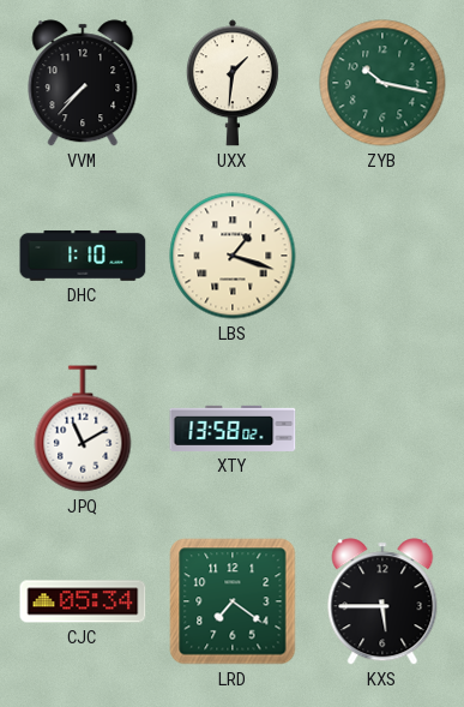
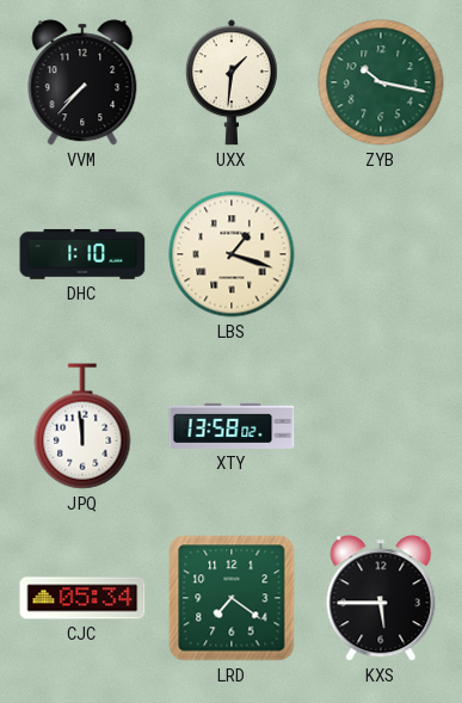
JPQ: 11:10 -> 11:59
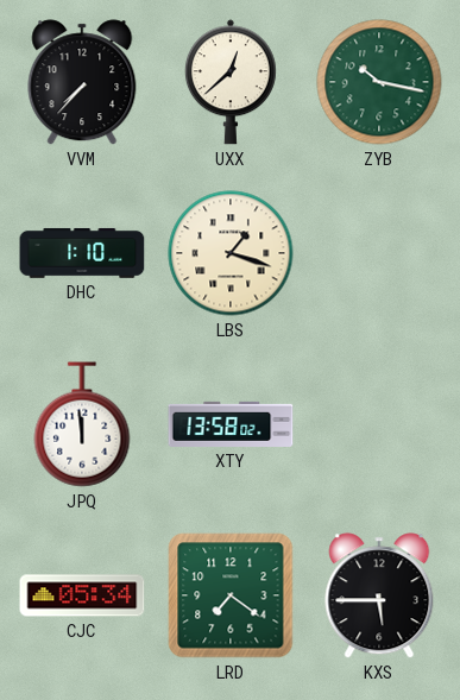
UXX: 1:31 -> 12:38
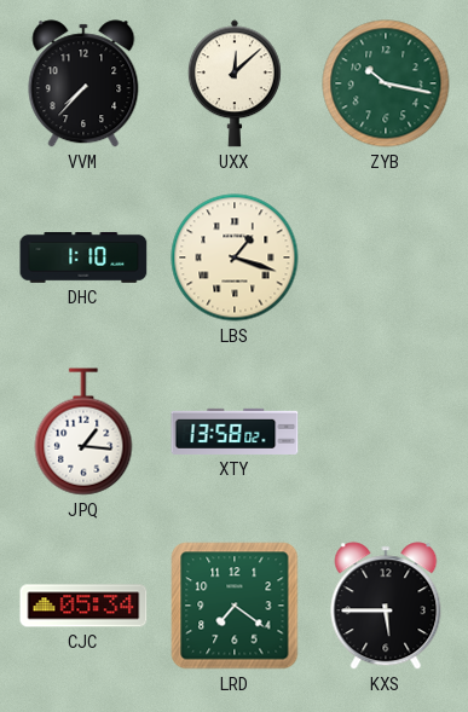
UXX: 12:38 -> 12:08
JPQ: 11:59 -> 1:16
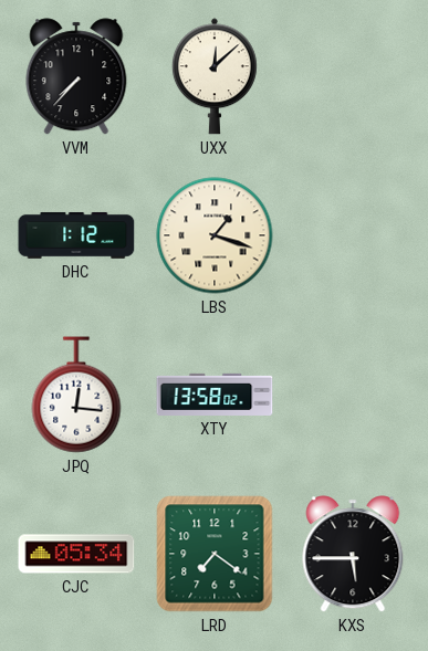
ZYB: 10:17 -> none
DHC: 1:10 -> 1:12
JPQ: 1:16 -> 12:16
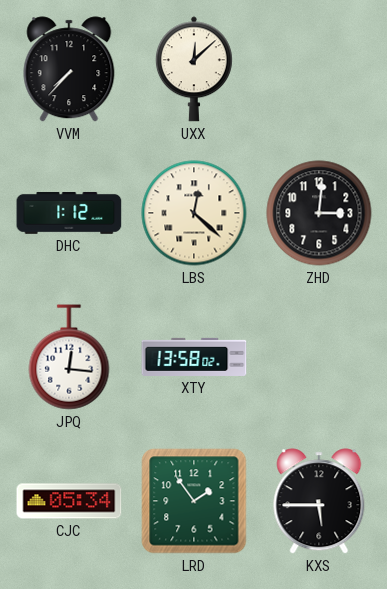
LBS: 1:18 -> 12:22
ZHD: none -> 3:01
LRD: 7:21 -> 1:54
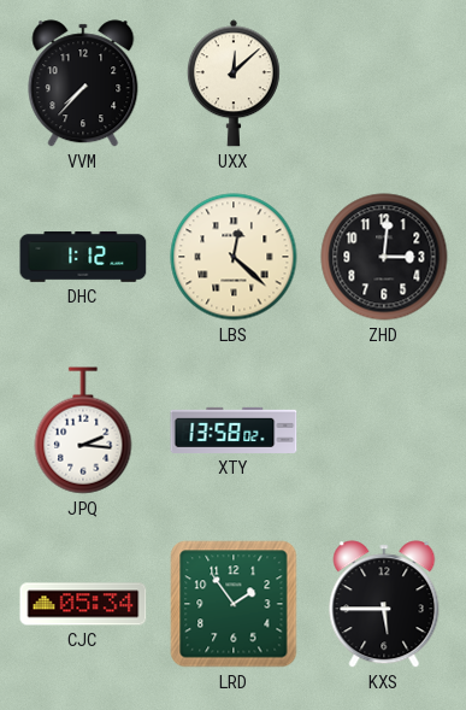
JPQ: 12:16 -> 2:16
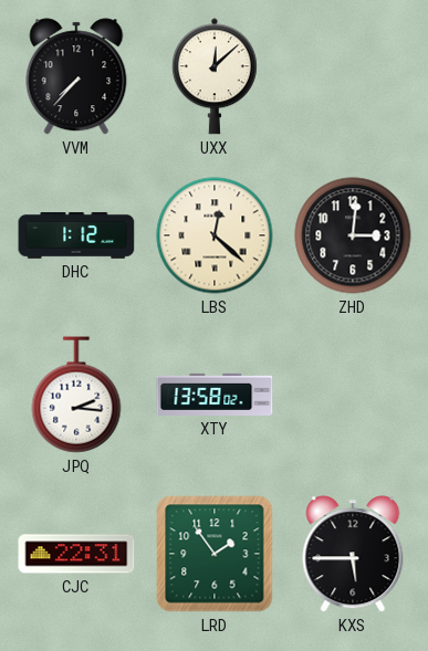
CJC: 05:34 -> 22:31
